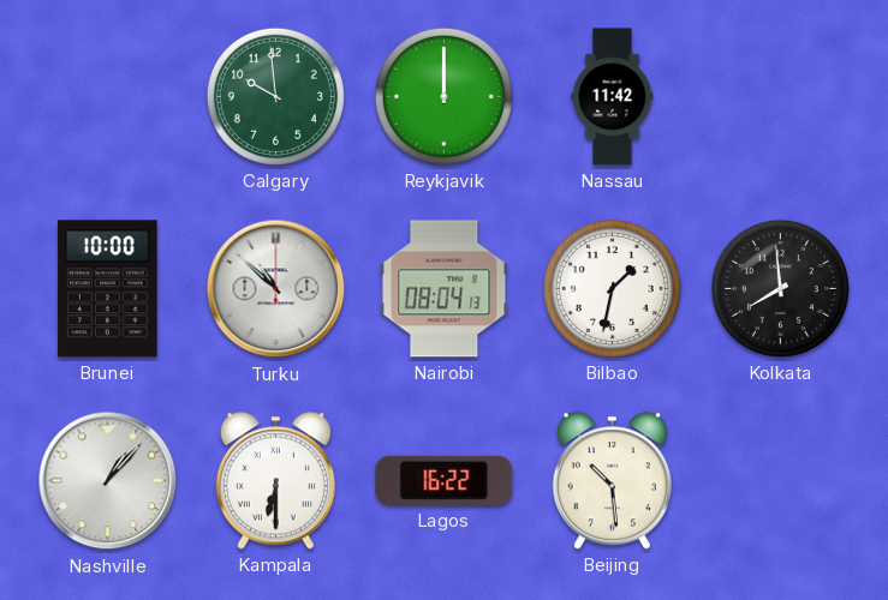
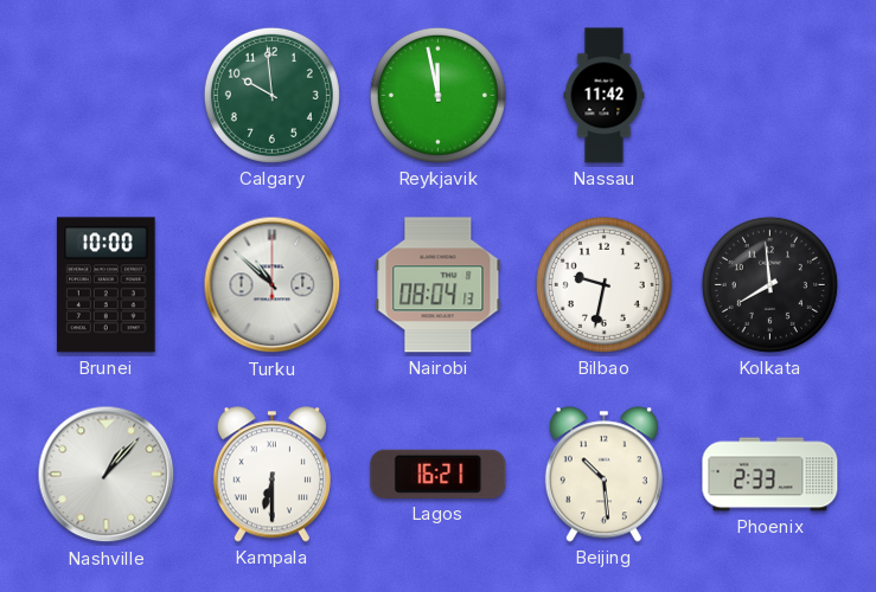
Reykjavik: 12:00 -> 11:58
Bilbao: 1:32 -> 9:32
Lagos: 16:22 -> 16:21
Phoenix: none -> 2:33
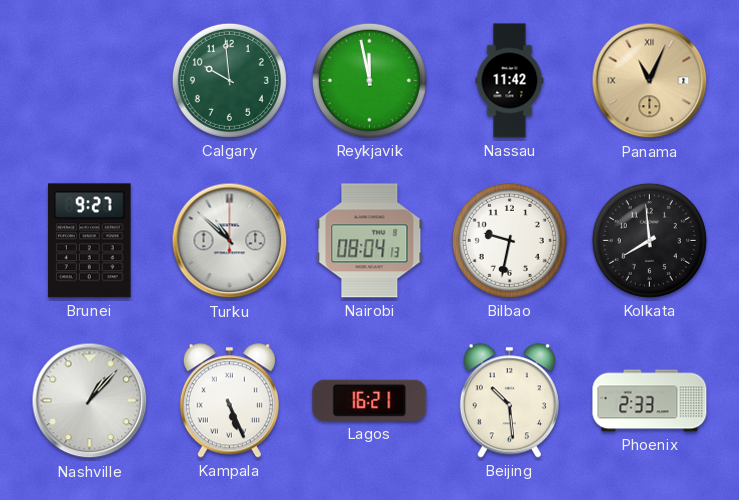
Panama: none -> 11:04
Brunei: 10:00 -> 9:27
Kampala: 6:30 -> 5:26
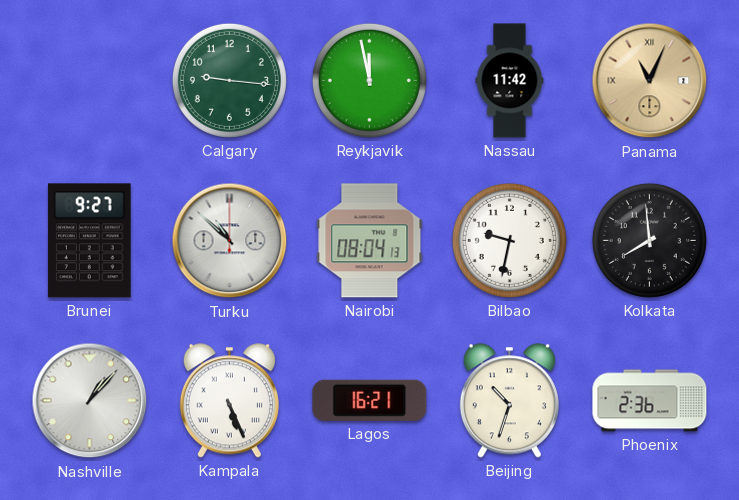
Calgary: 9:59 -> 9:16
Beijing: 10:29 -> 10:33
Phoenix: 2:33 -> 2:36
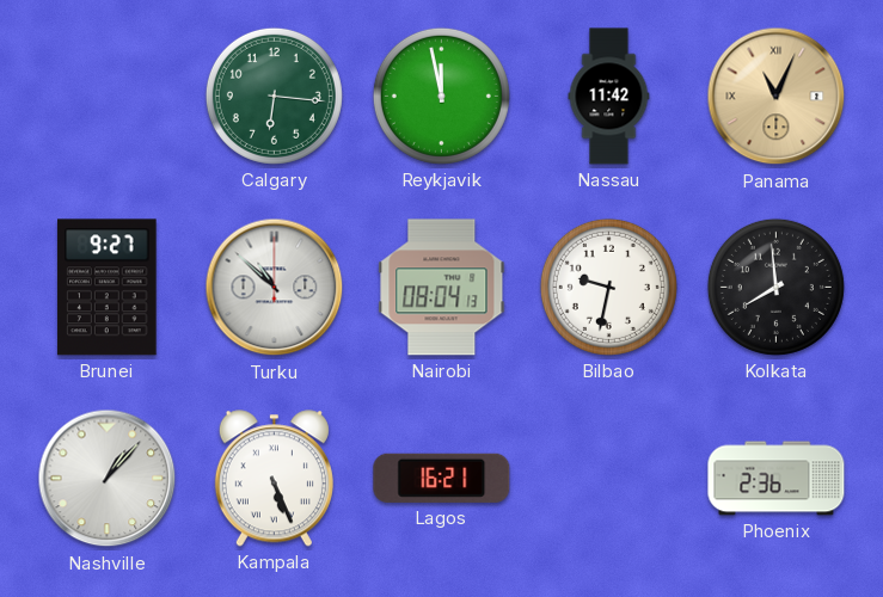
Calgary: 9:16 -> 6:16
Beijing: 10:33 -> none
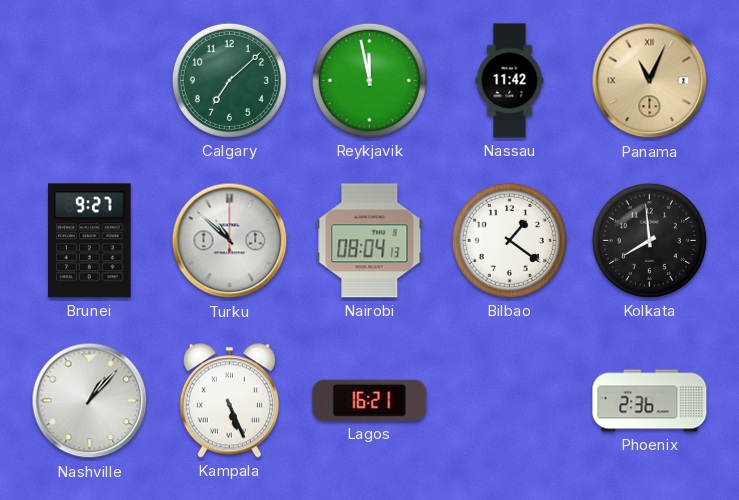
Calgary: 6:16 -> 7:08
Bilbao: 9:32 -> 1:21
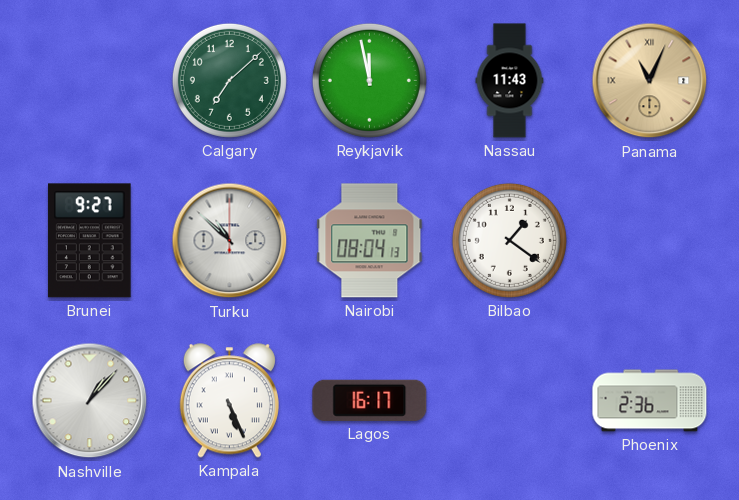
Nassau: 11:42 -> 11:43
Kolkata: 7:59 -> none
Lagos: 16:21 -> 16:17
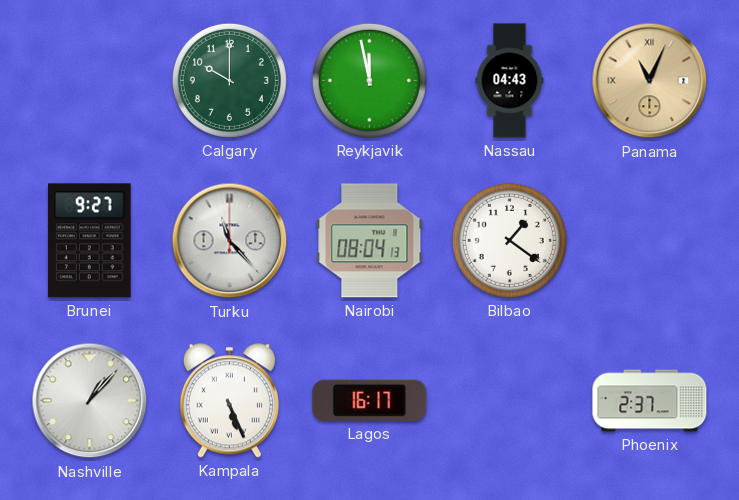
Calgary: 7:08 -> 10:00
Nassau: 11:43 -> 04:43
Turku: 10:52 -> 11:23
Phoenix: 2:36 -> 2:37
